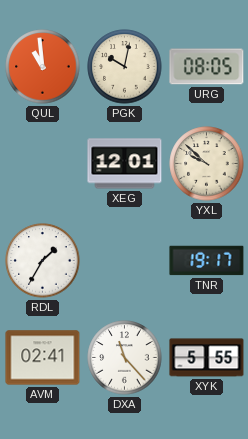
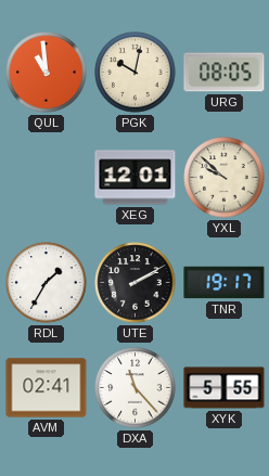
UTE: none -> 2:10
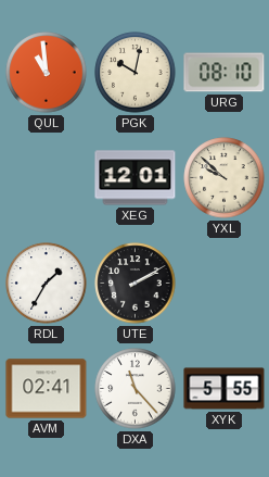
URG: 08:05 -> 08:10
TNR: 19:17 -> none
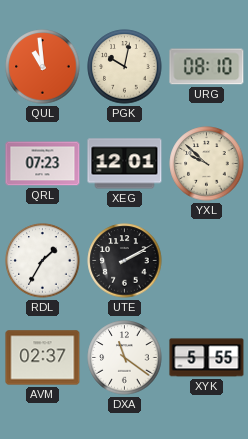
QRL: none -> 07:23
AVM: 02:41 -> 02:37
DXA: 11:23 -> 11:21
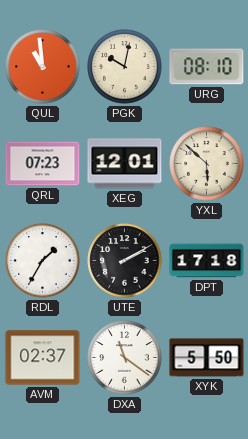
YXL: 9:52 -> 5:52
DPT: none -> 17:18
XYK: 5:55 -> 5:50
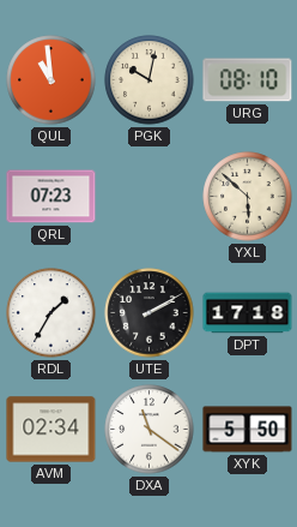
XEG: 12:01 -> none
AVM: 02:37 -> 02:34
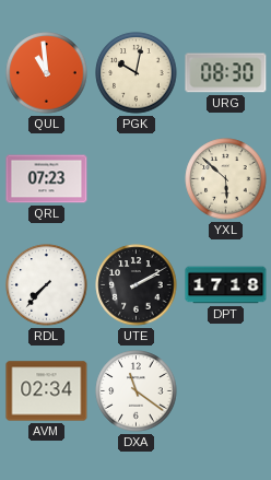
URG: 08:10 -> 08:30
RDL: 1:35 -> 7:37
XYK: 5:50 -> none
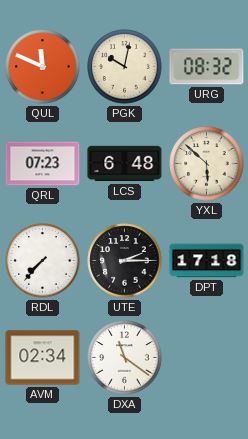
QUL: 10:59 -> 11:49
URG: 08:30 -> 08:32
LCS: none -> 6:48
UTE: 2:10 -> 2:15
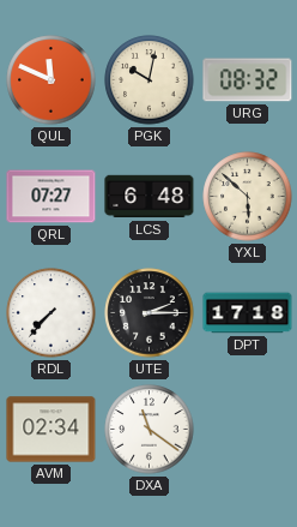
QRL: 07:23 -> 07:27
